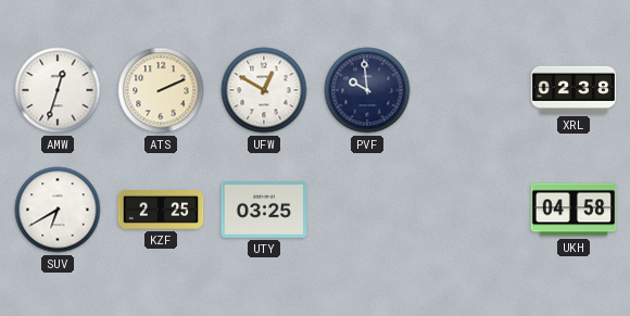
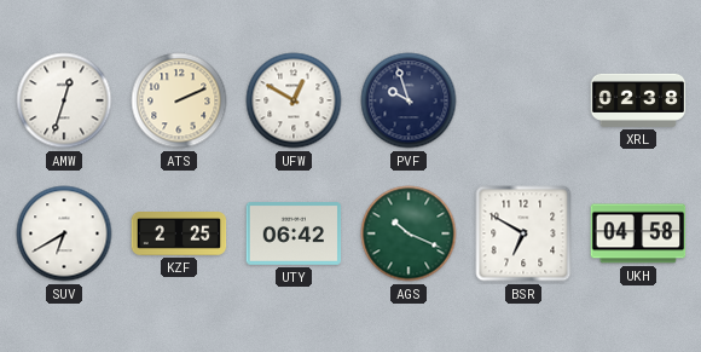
PVF: 9:59 -> 9:57
UTY: 03:25 -> 06:42
AGS: none -> 10:19
BSR: none -> 6:50
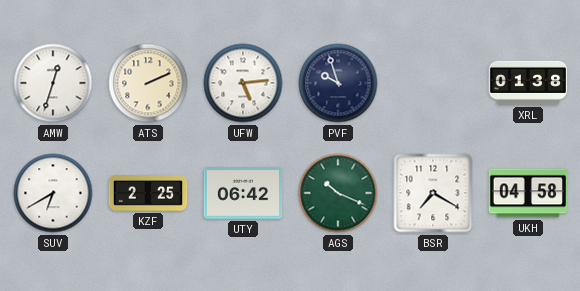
UFW: 12:50 -> 5:14
XRL: 02:38 -> 01:38
BSR: 6:50 -> 7:20
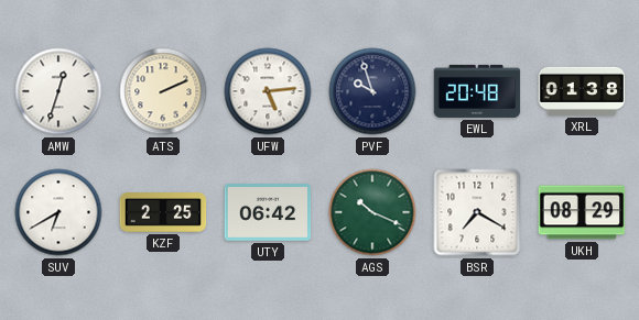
EWL: none -> 20:48
UKH: 04:58 -> 08:29
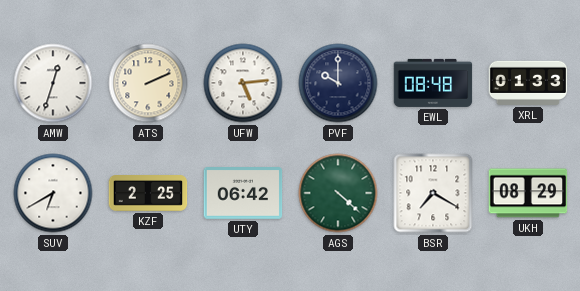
PVF: 9:57 -> 10:00
EWL: 20:48 -> 08:48
XRL: 01:38 -> 01:33
AGS: 10:19 -> 4:22
